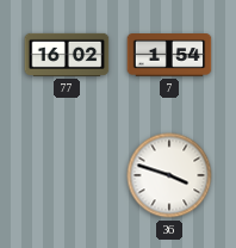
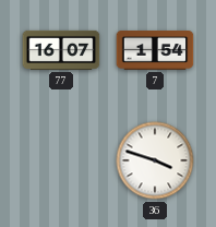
77: 16:02 -> 16:07
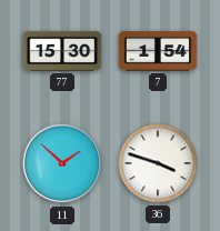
77: 16:07 -> 15:30
11: none -> 1:52
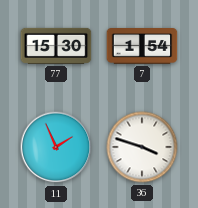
11: 1:52 -> 1:56
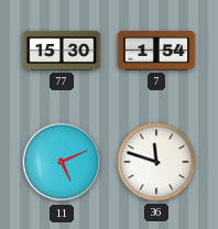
11: 1:56 -> 5:11
36: 3:48 -> 11:48
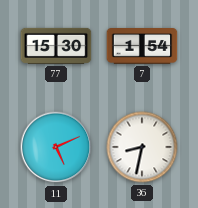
36: 11:48 -> 8:32
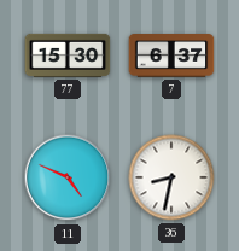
7: 1:54 -> 6:37
11: 5:11 -> 4:49
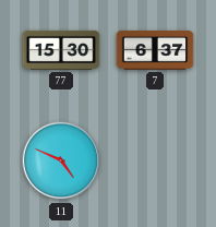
36: 8:32 -> none
